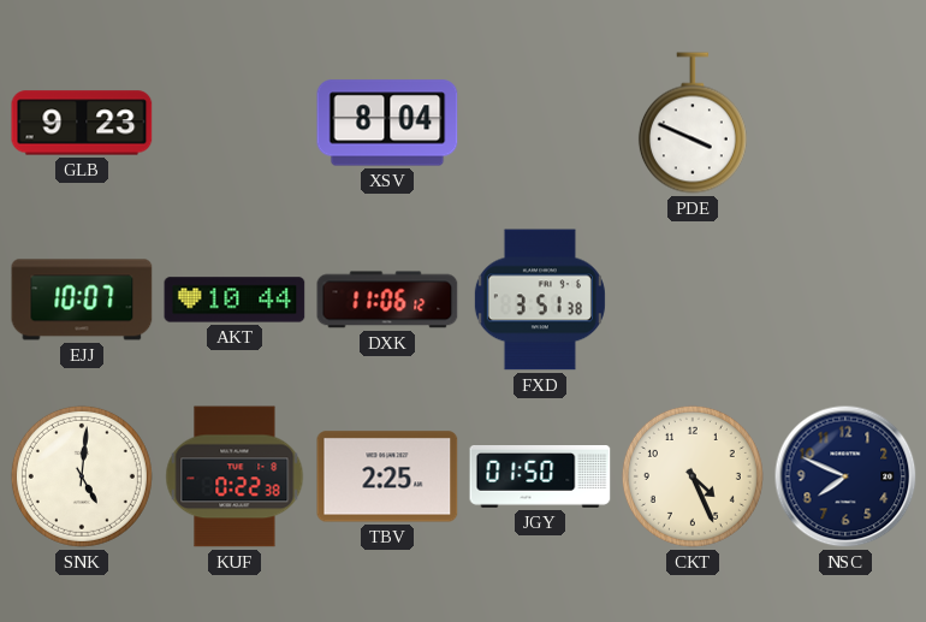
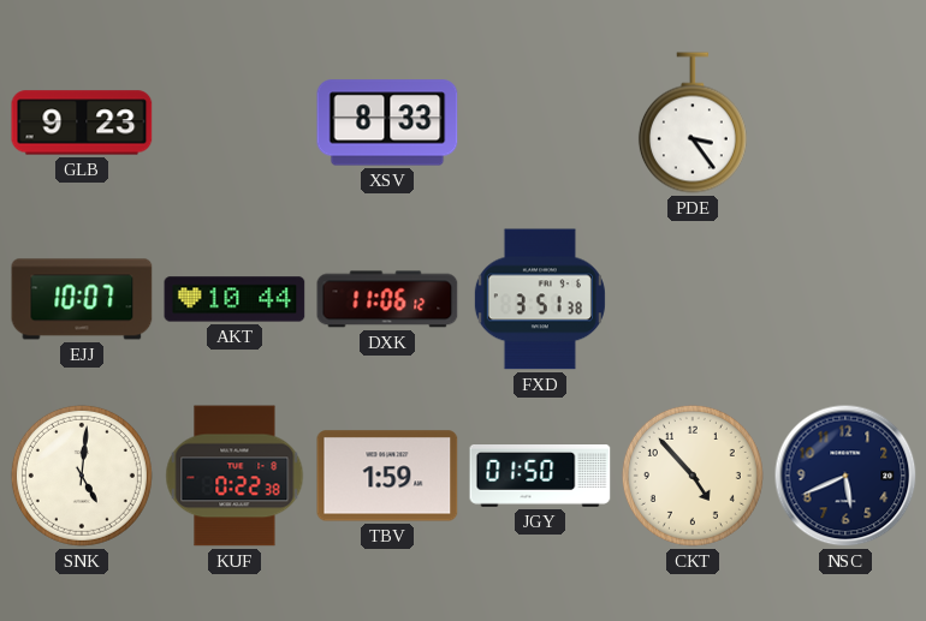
XSV: 8:04 -> 8:33
PDE: 3:49 -> 3:24
TBV: 2:25 -> 1:59
CKT: 4:26 -> 4:53
NSC: 7:49 -> 5:41
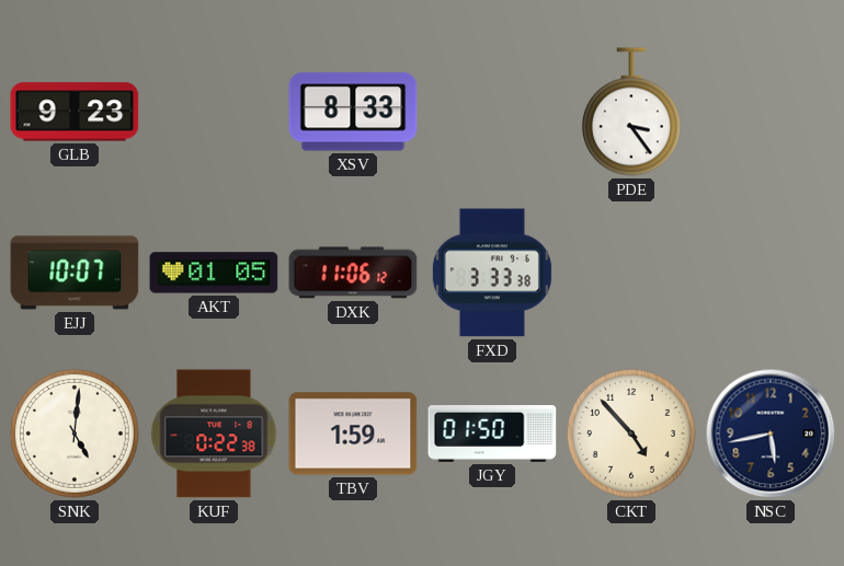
AKT: 10:44 -> 01:05
FXD: 3:51 -> 3:33
NSC: 5:41 -> 5:43
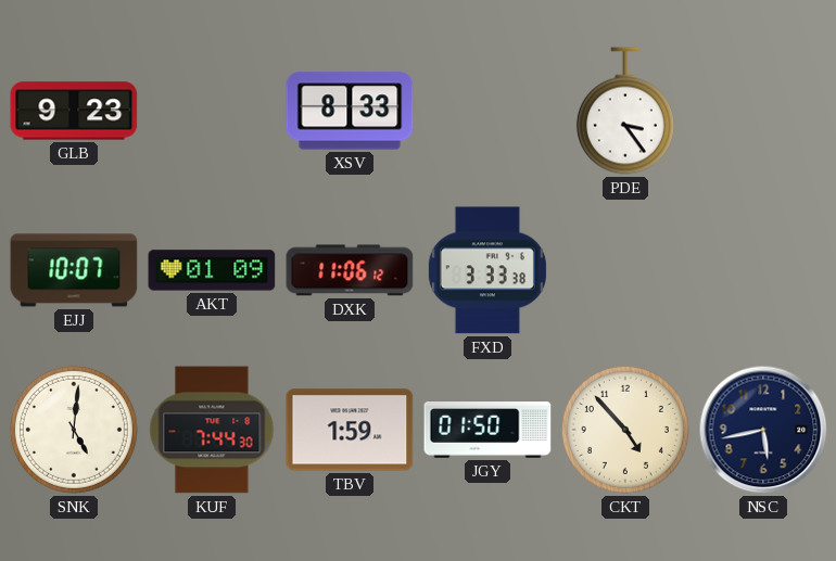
AKT: 01:05 -> 01:09
KUF: 0:22 -> 7:44
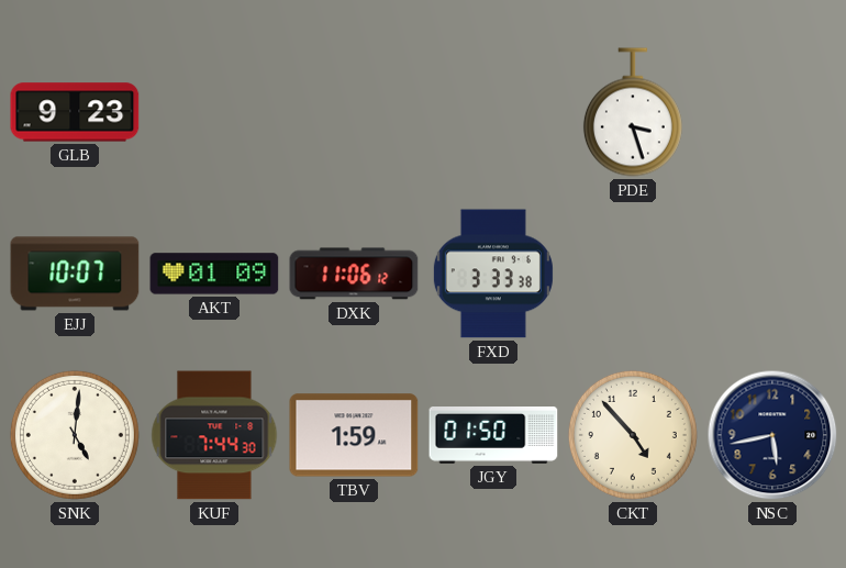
XSV: 8:33 -> none
PDE: 3:24 -> 3:27
